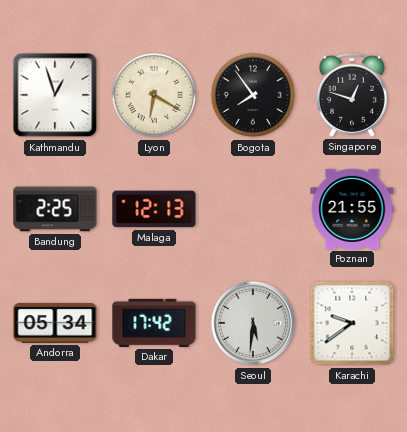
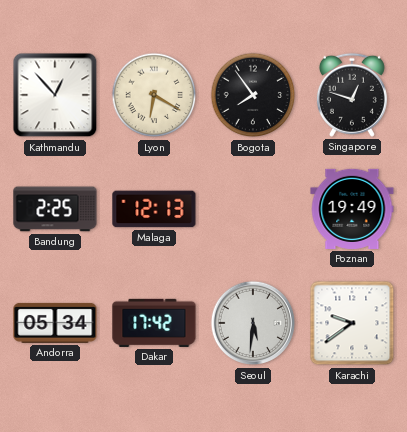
Kathmandu: 12:57 -> 12:53
Poznan: 21:55 -> 19:49
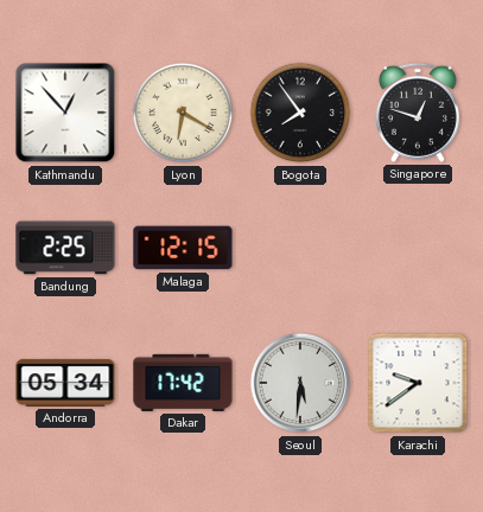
Malaga: 12:13 -> 12:15
Poznan: 19:49 -> none
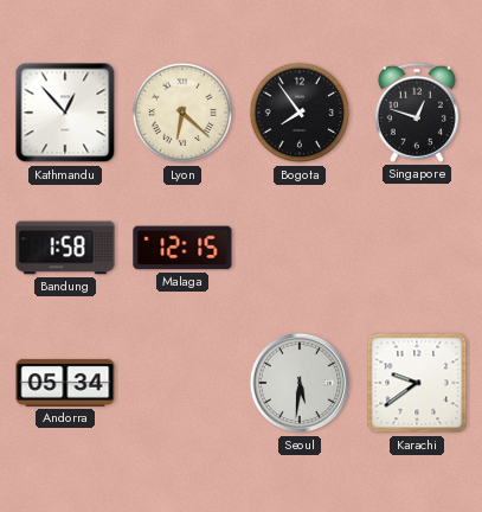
Lyon: 6:20 -> 6:22
Bandung: 2:25 -> 1:58
Dakar: 17:42 -> none
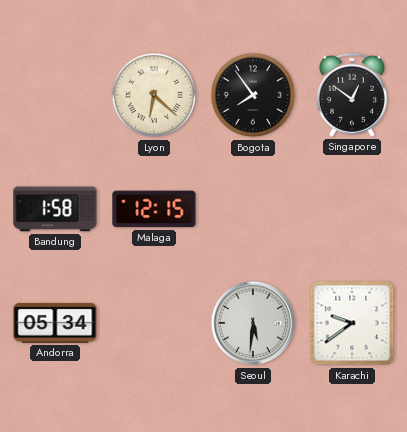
Kathmandu: 12:53 -> none
Singapore: 12:48 -> 12:51
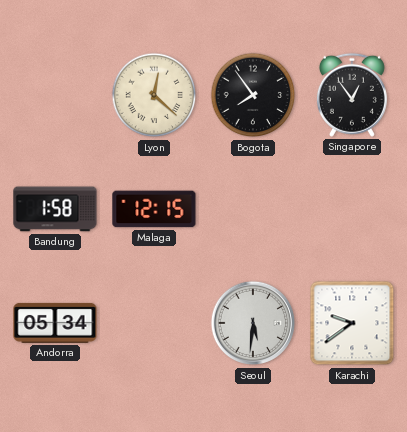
Lyon: 6:22 -> 12:22
Singapore: 12:51 -> 12:54
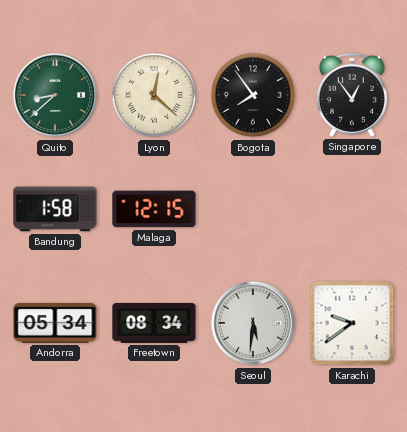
Quito: none -> 8:38
Freetown: none -> 08:34
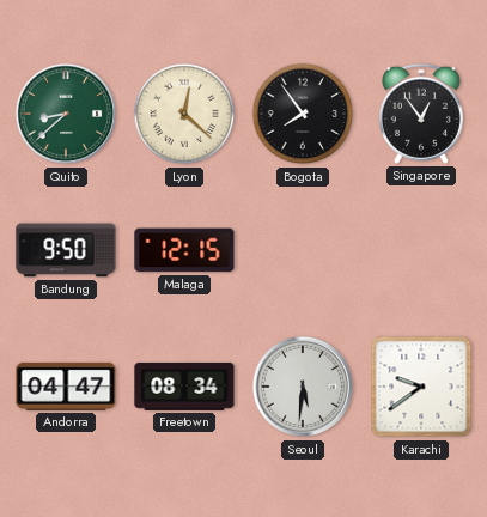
Bandung: 1:58 -> 9:50
Andorra: 05:34 -> 04:47
